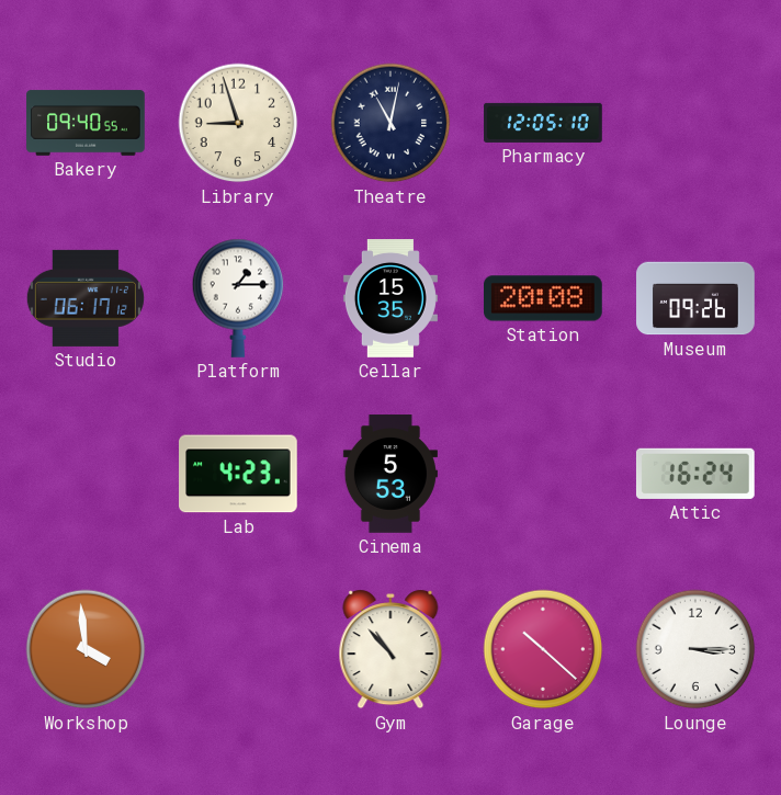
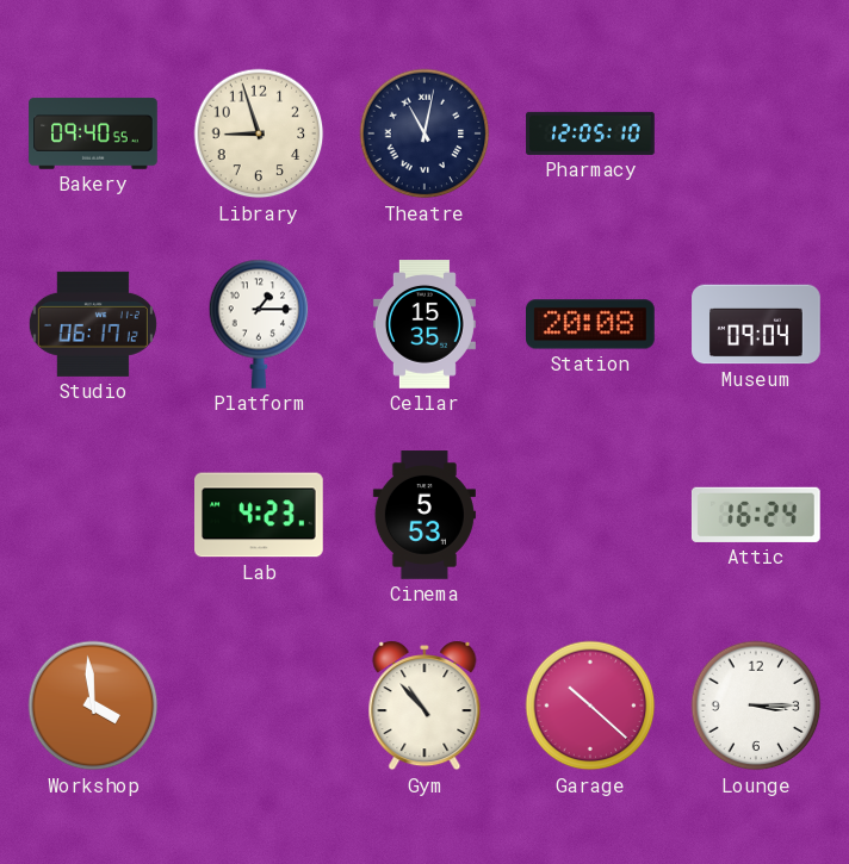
Museum: 09:26 -> 09:04
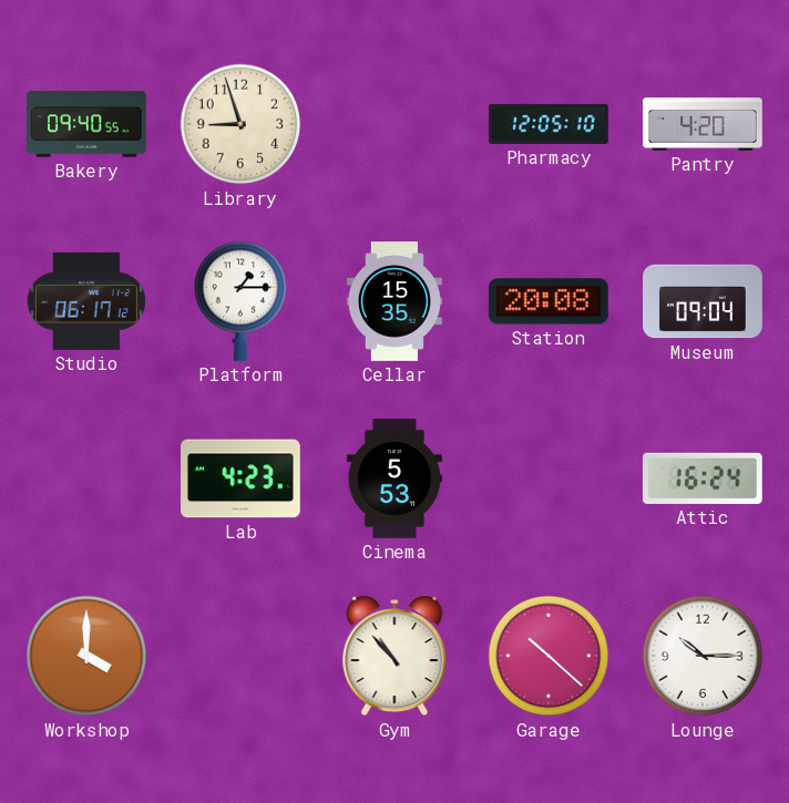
Theatre: 11:02 -> none
Pantry: none -> 4:20
Workshop: 3:59 -> 4:00
Lounge: 3:15 -> 10:15
